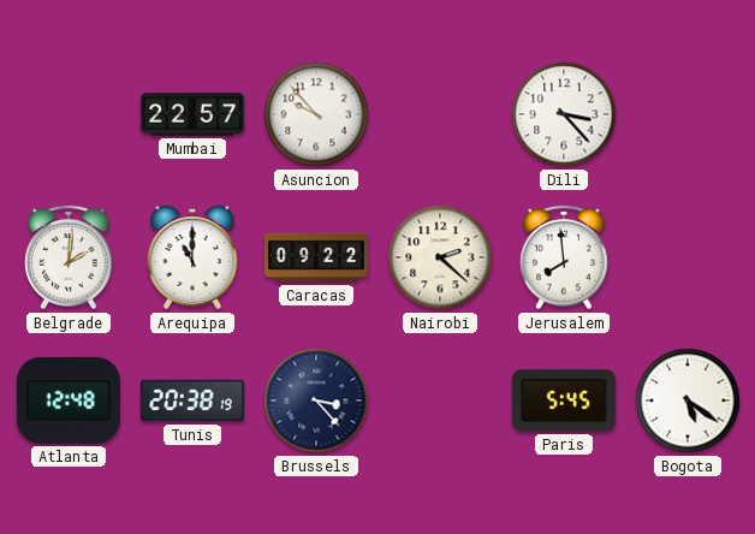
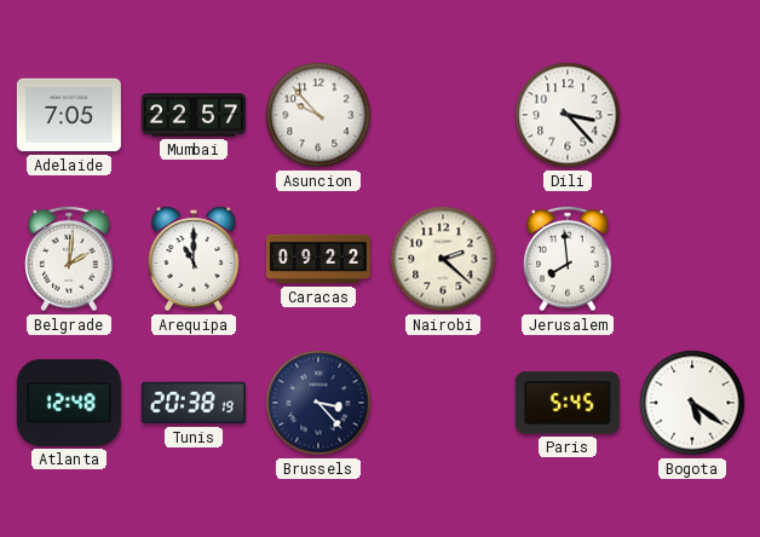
Adelaide: none -> 7:05
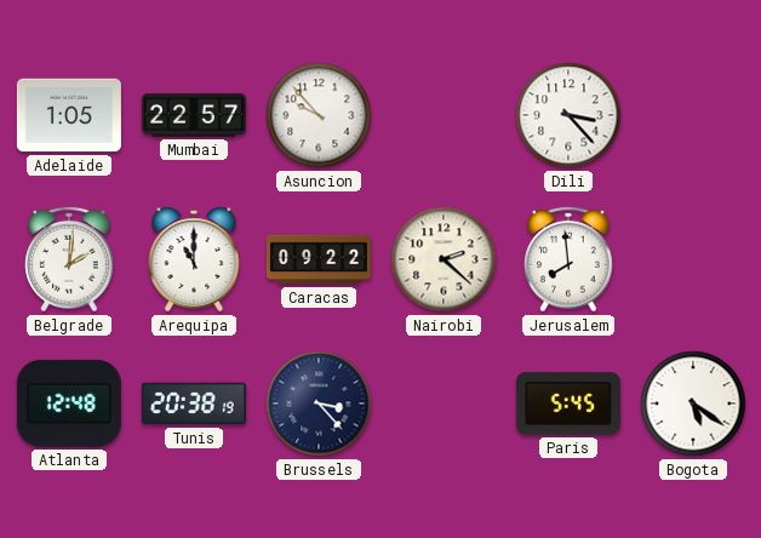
Adelaide: 7:05 -> 1:05
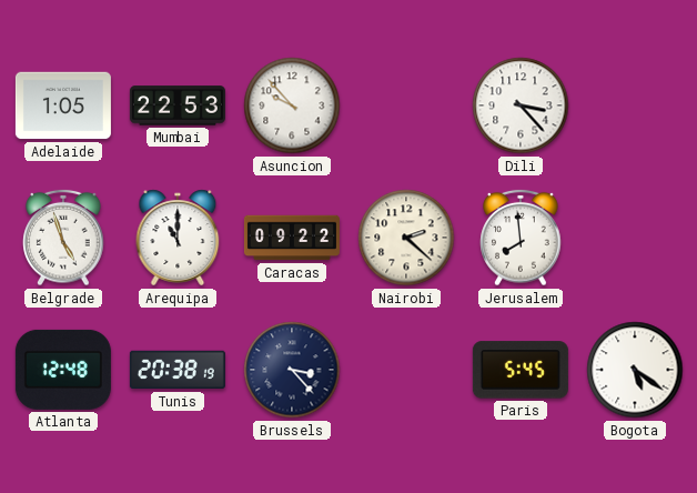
Mumbai: 22:57 -> 22:53
Belgrade: 2:01 -> 4:57
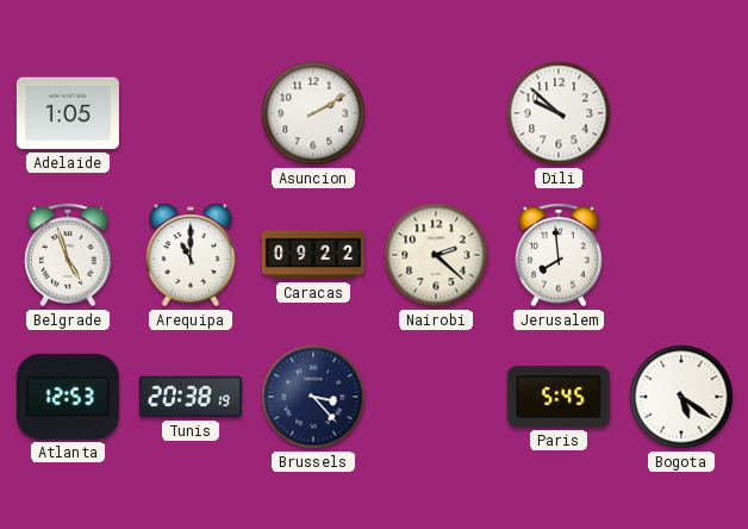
Mumbai: 22:53 -> none
Asuncion: 9:53 -> 2:10
Dili: 3:23 -> 9:52
Atlanta: 12:48 -> 12:53
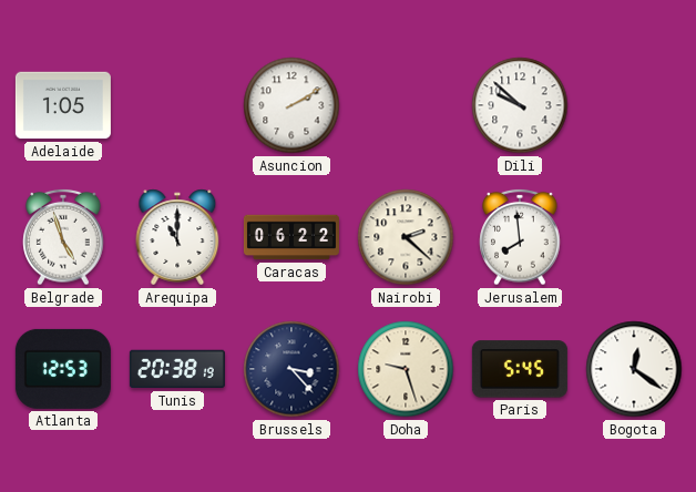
Caracas: 09:22 -> 06:22
Doha: none -> 9:27
Bogota: 5:21 -> 12:21
